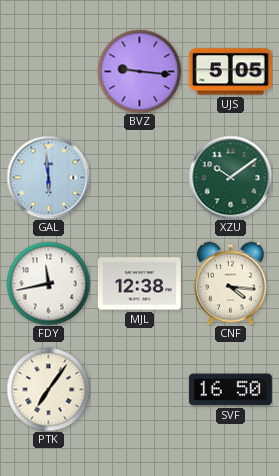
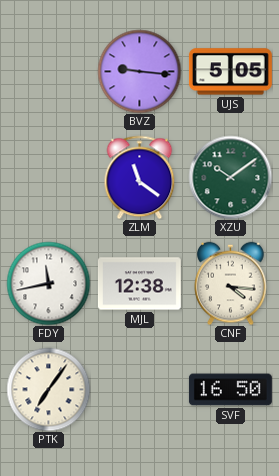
GAL: 5:59 -> none
ZLM: none -> 11:21
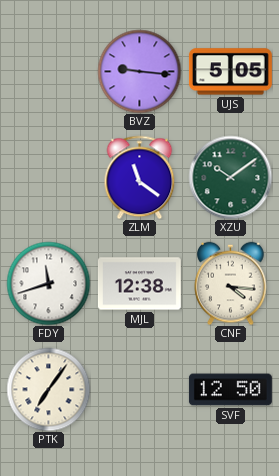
FDY: 11:43 -> 11:42
SVF: 16:50 -> 12:50
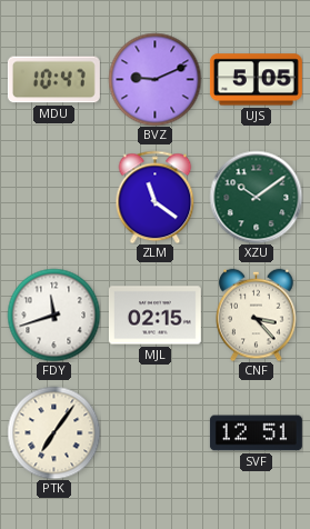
MDU: none -> 10:47
BVZ: 9:16 -> 9:11
MJL: 12:38 -> 02:15
CNF: 4:16 -> 3:23
SVF: 12:50 -> 12:51
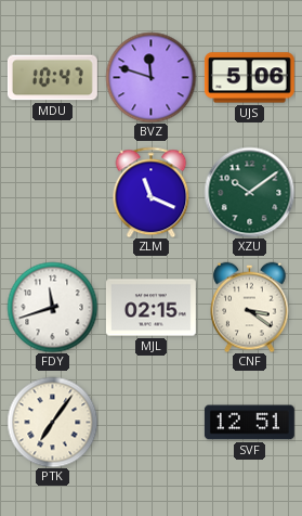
BVZ: 9:11 -> 11:48
UJS: 5:05 -> 5:06
ZLM: 11:21 -> 11:19
CNF: 3:23 -> 3:21
